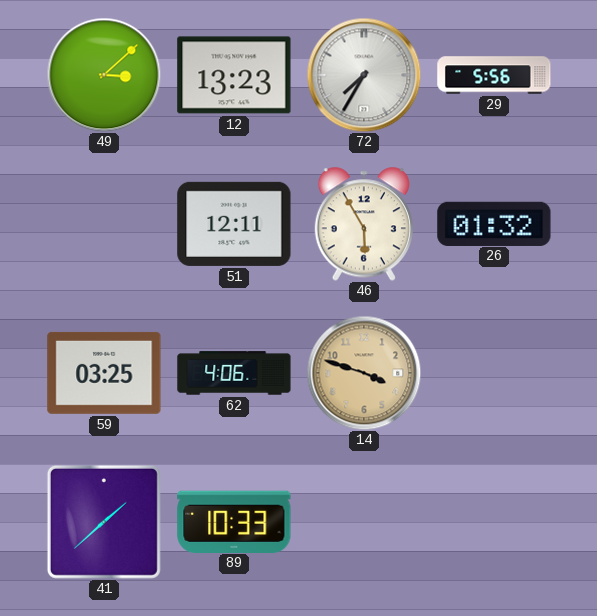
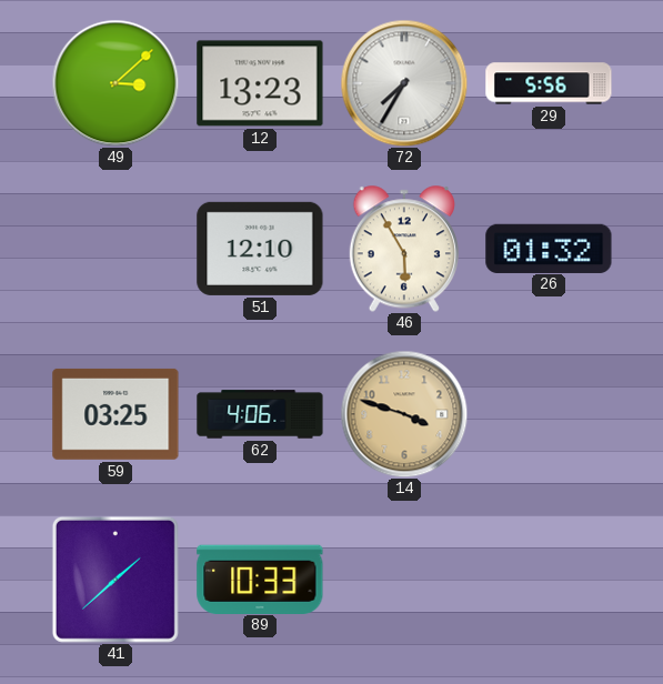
51: 12:11 -> 12:10
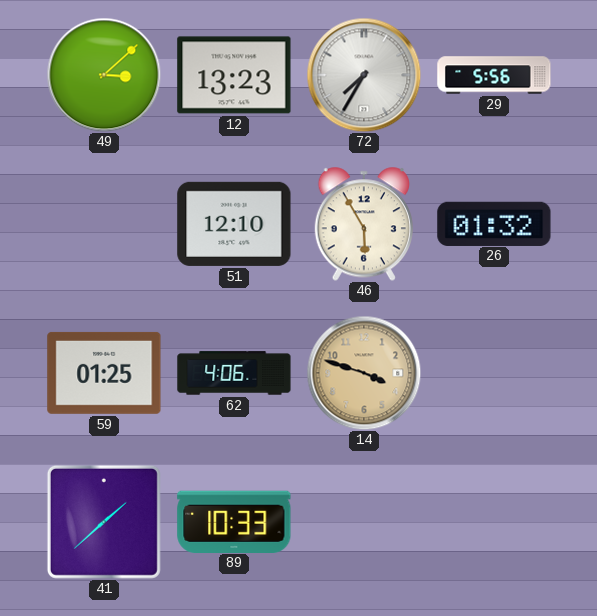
59: 03:25 -> 01:25
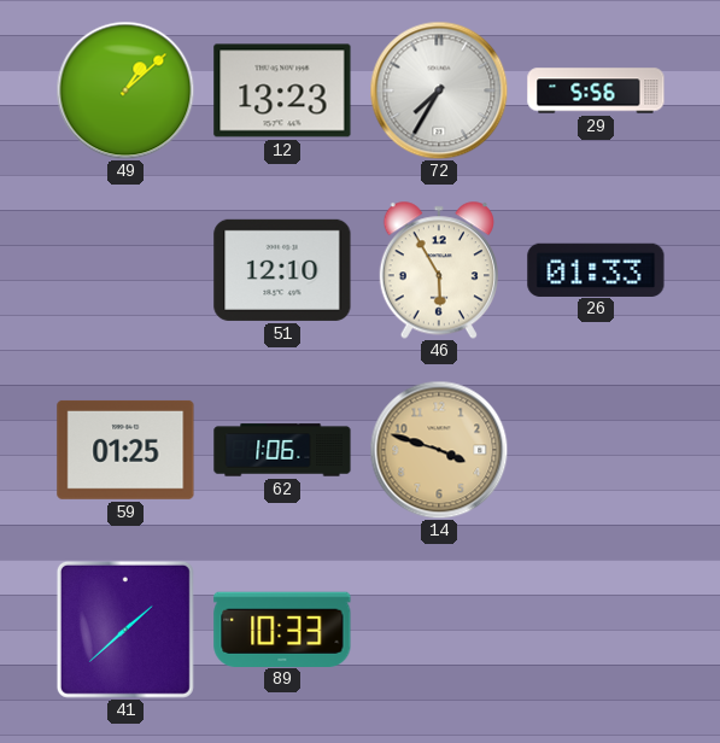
49: 3:08 -> 1:08
26: 01:32 -> 01:33
62: 4:06 -> 1:06
